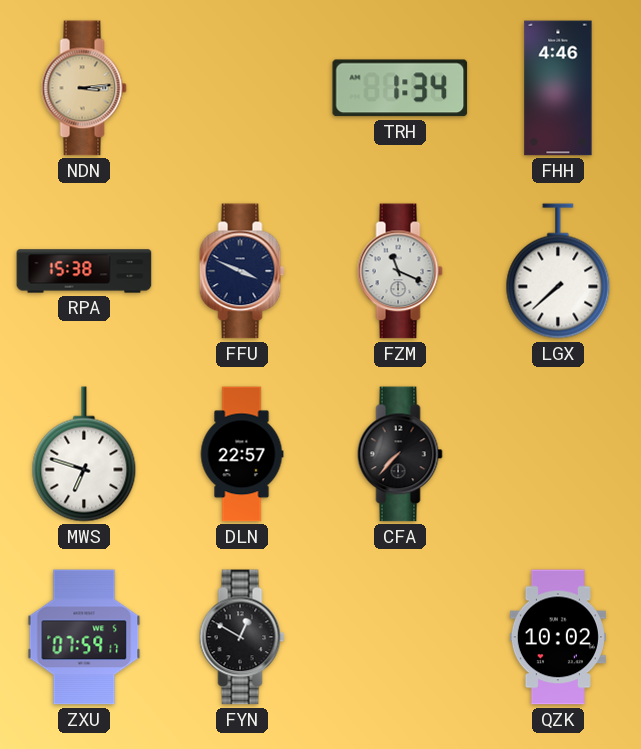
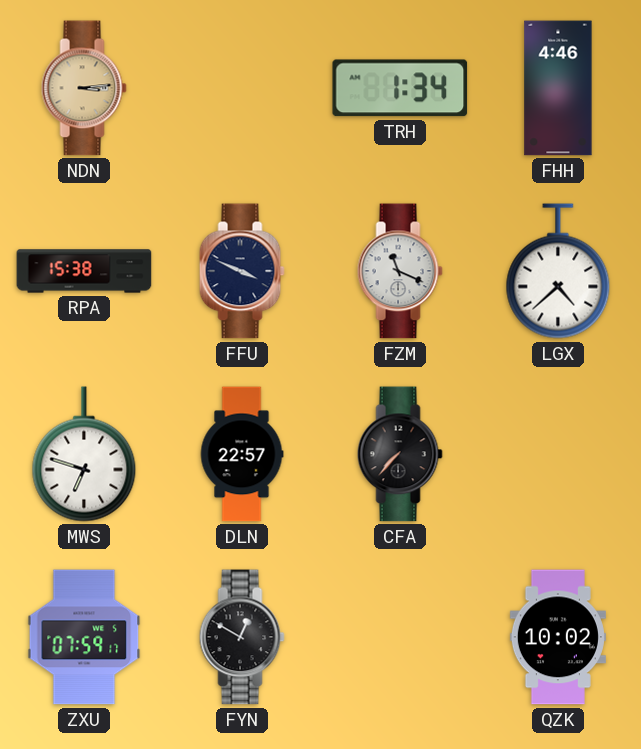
LGX: 7:38 -> 4:38
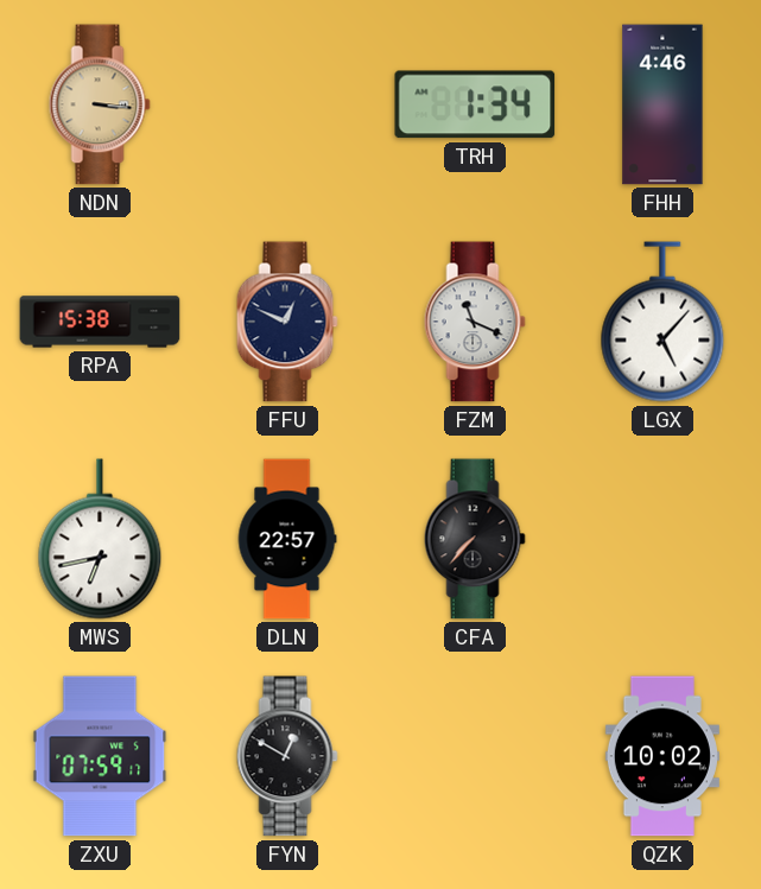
NDN: 3:14 -> 3:16
FFU: 3:49 -> 12:49
LGX: 4:38 -> 5:07
MWS: 6:48 -> 6:43
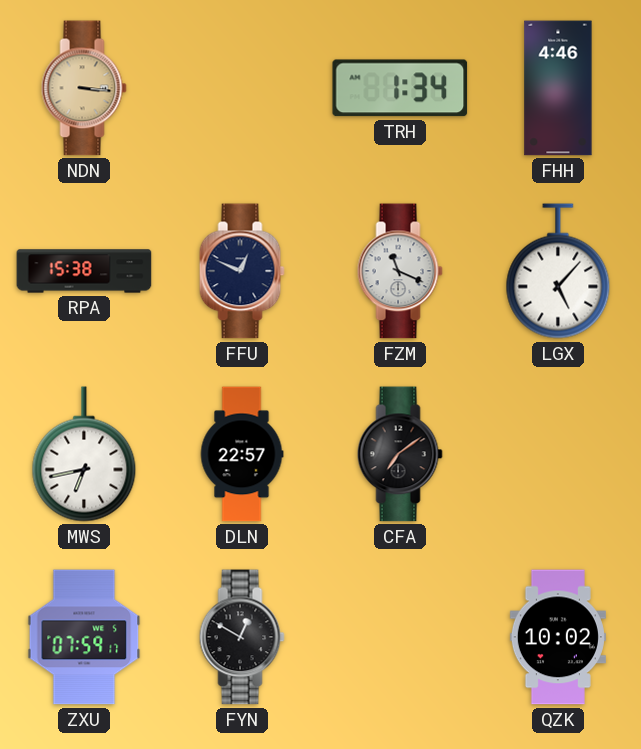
CFA: 7:37 -> 7:09
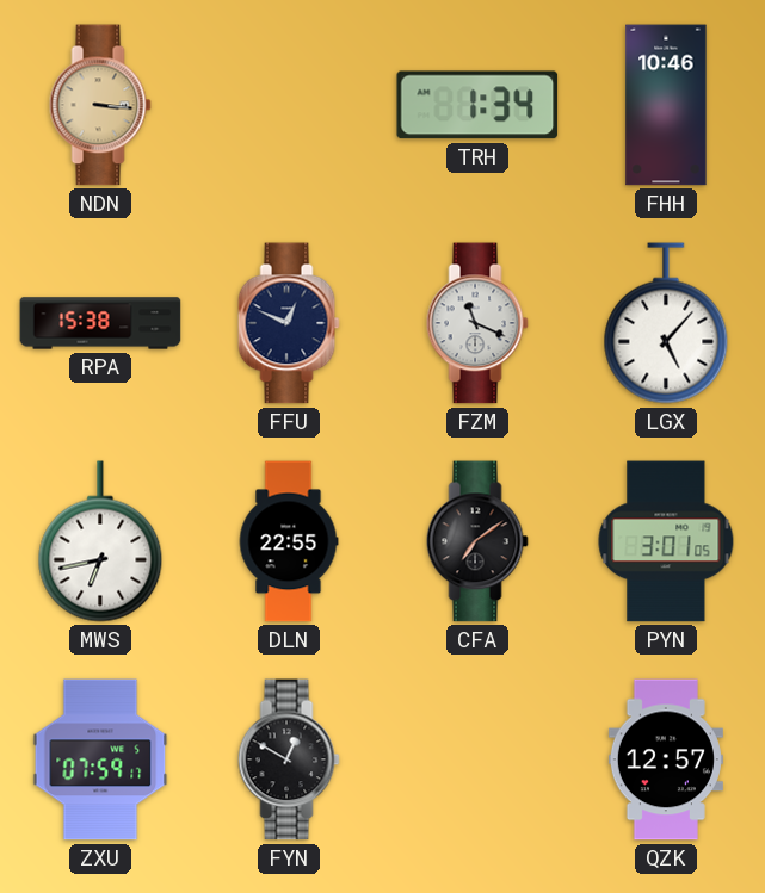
FHH: 4:46 -> 10:46
DLN: 22:57 -> 22:55
PYN: none -> 3:01
QZK: 10:02 -> 12:57
